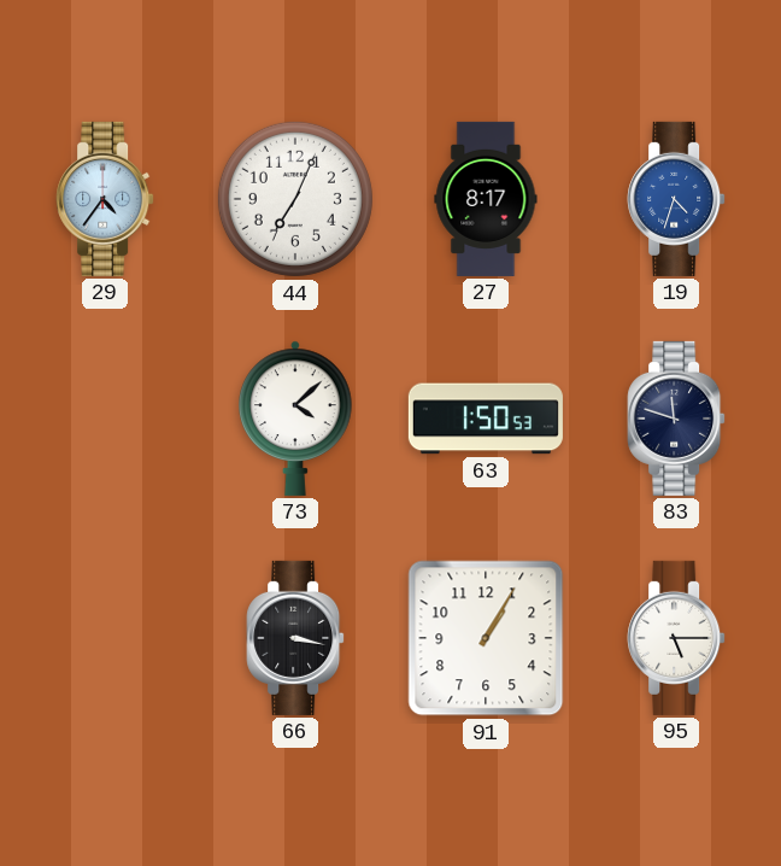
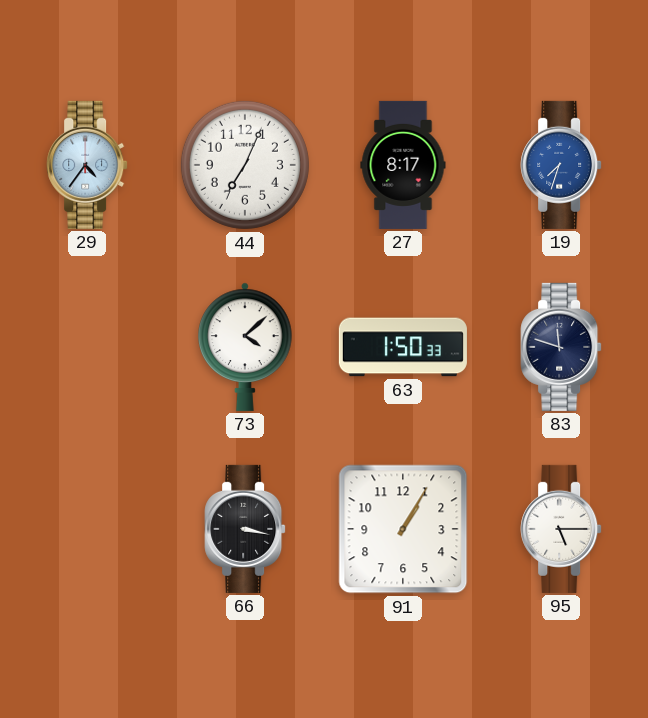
19: 4:33 -> 7:33
63: 1:50:53 -> 1:50:33
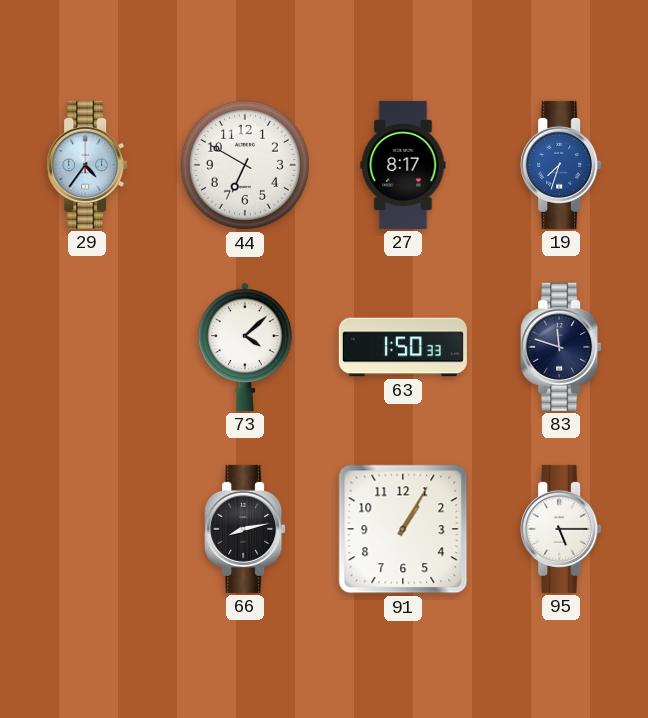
44: 7:04 -> 6:50
66: 3:17 -> 8:13
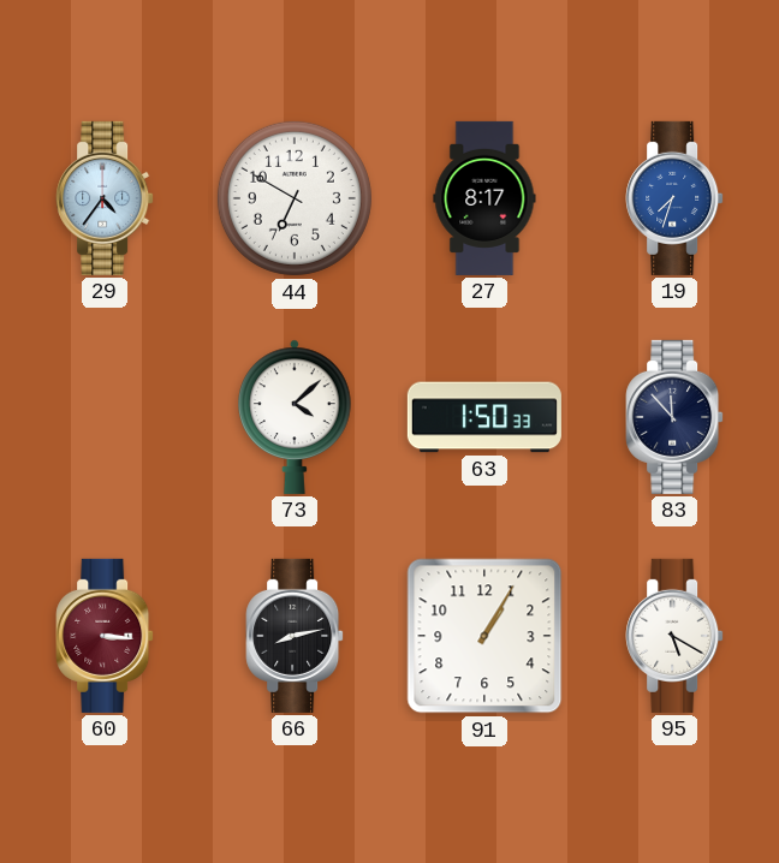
83: 11:48 -> 11:53
60: none -> 3:16
95: 5:15 -> 5:20
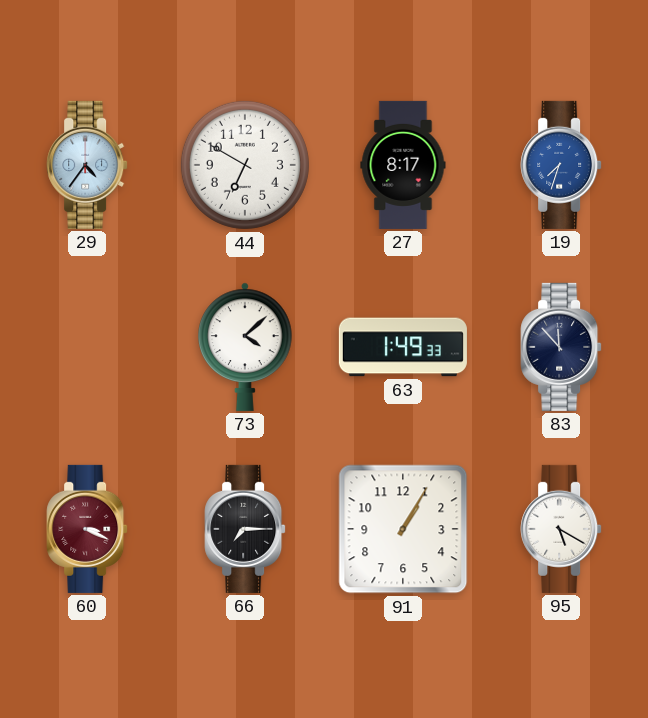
63: 1:50 -> 1:49
60: 3:16 -> 3:19
66: 8:13 -> 7:15
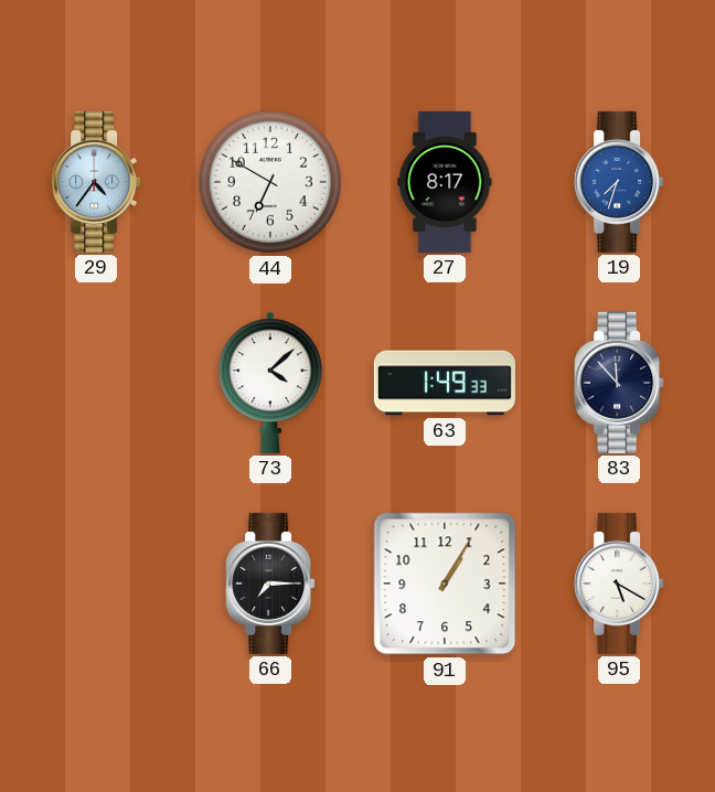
60: 3:19 -> none
